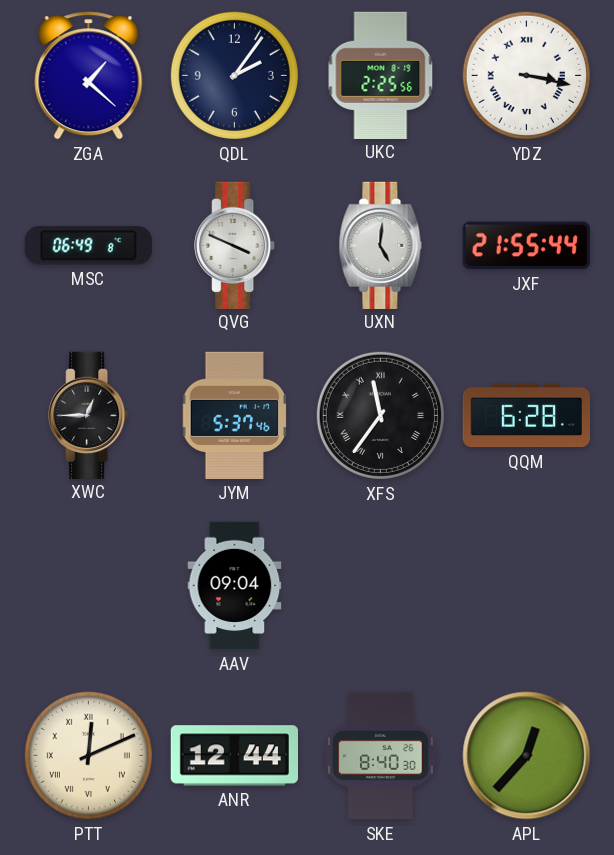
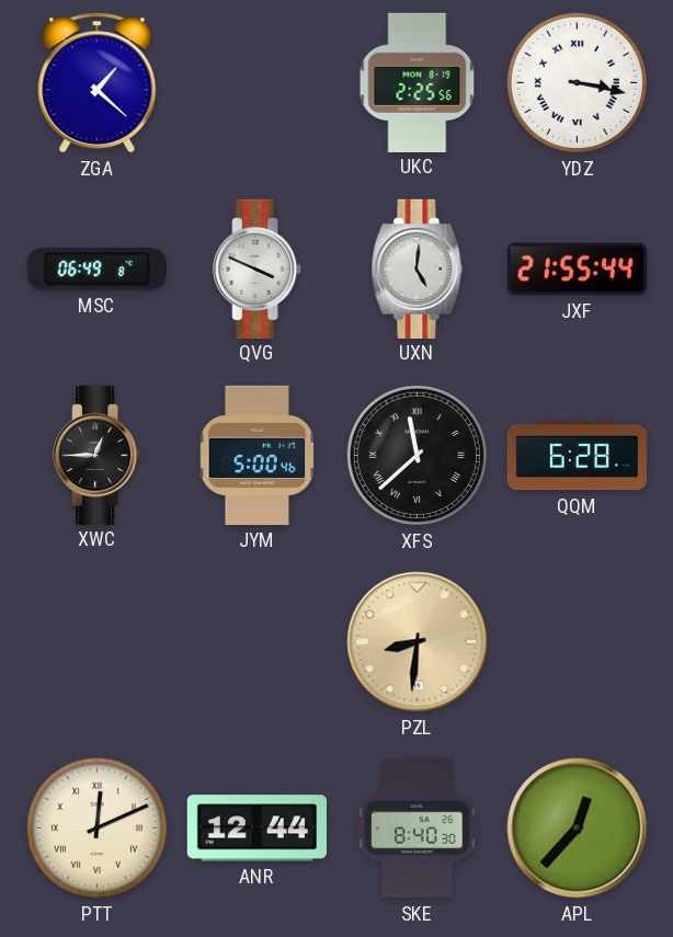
QDL: 2:06 -> none
JYM: 5:37 -> 5:00
XFS: 11:36 -> 11:38
AAV: 09:04 -> none
PZL: none -> 8:31
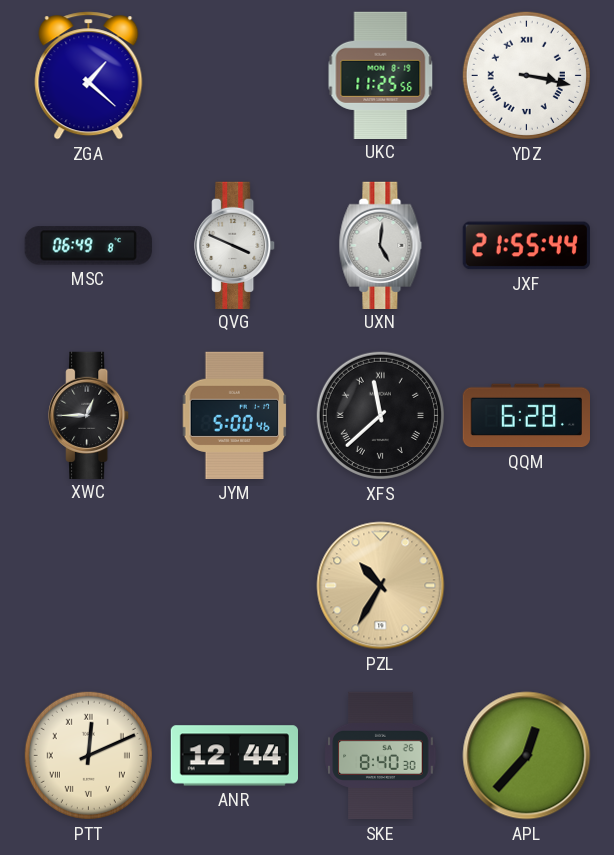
UKC: 2:25 -> 11:25
PZL: 8:31 -> 10:35
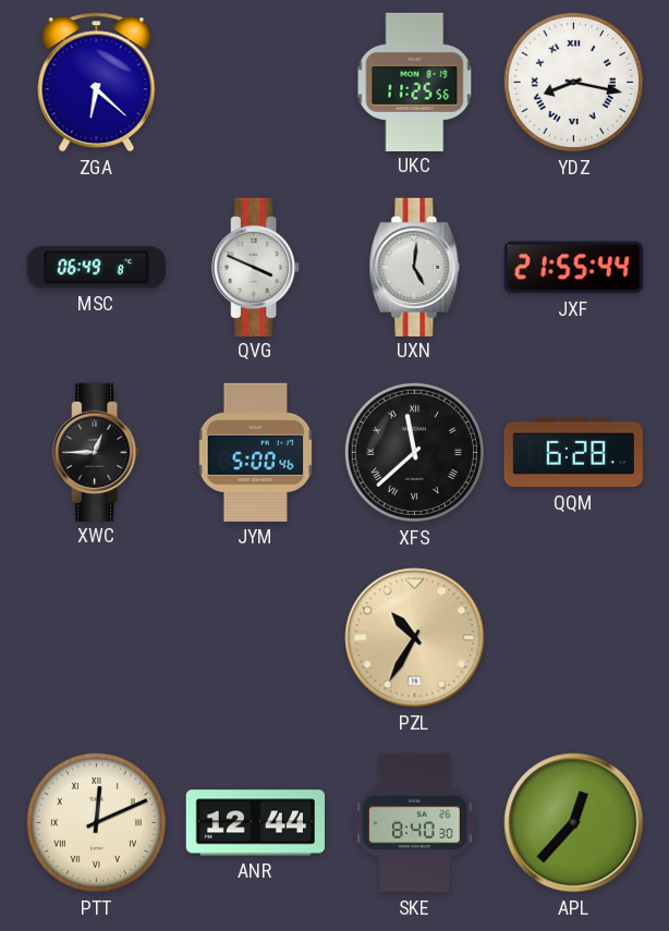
ZGA: 1:22 -> 6:22
YDZ: 3:17 -> 8:17
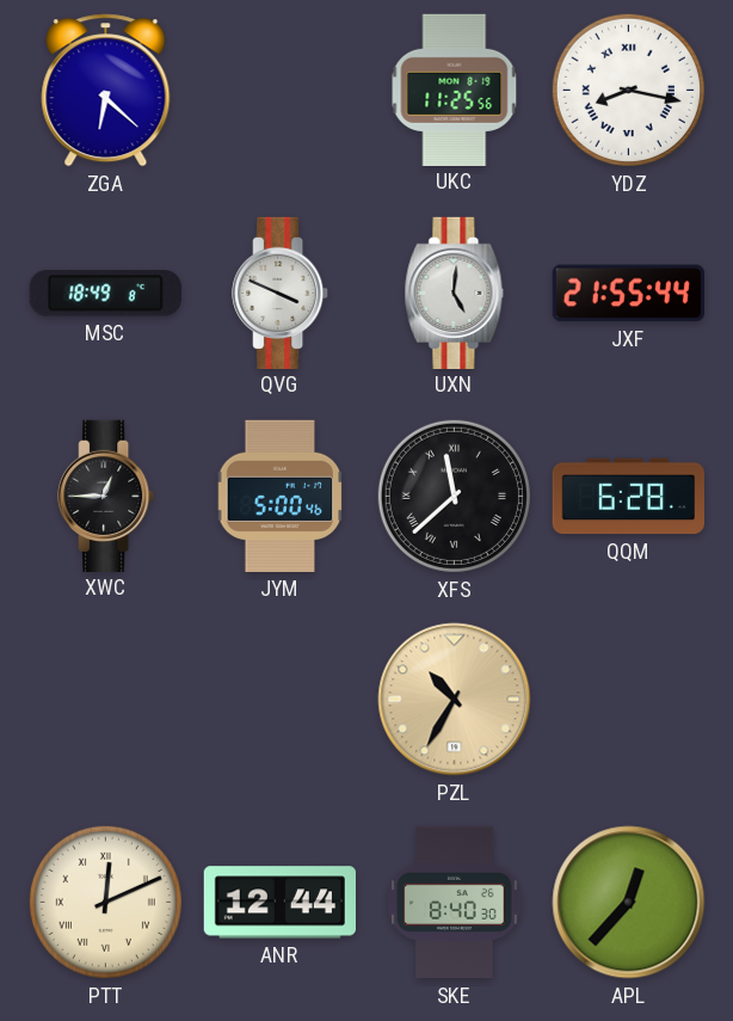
MSC: 06:49 -> 18:49
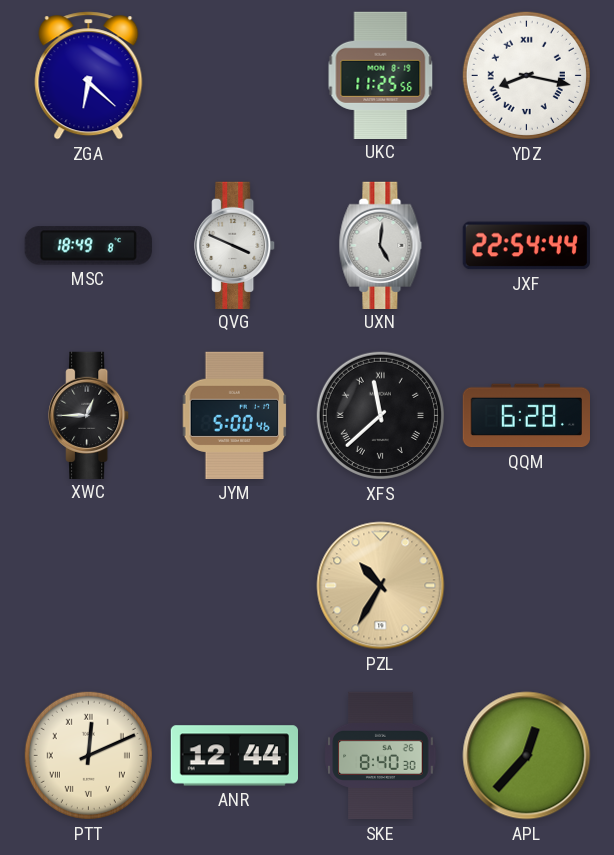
JXF: 21:55 -> 22:54
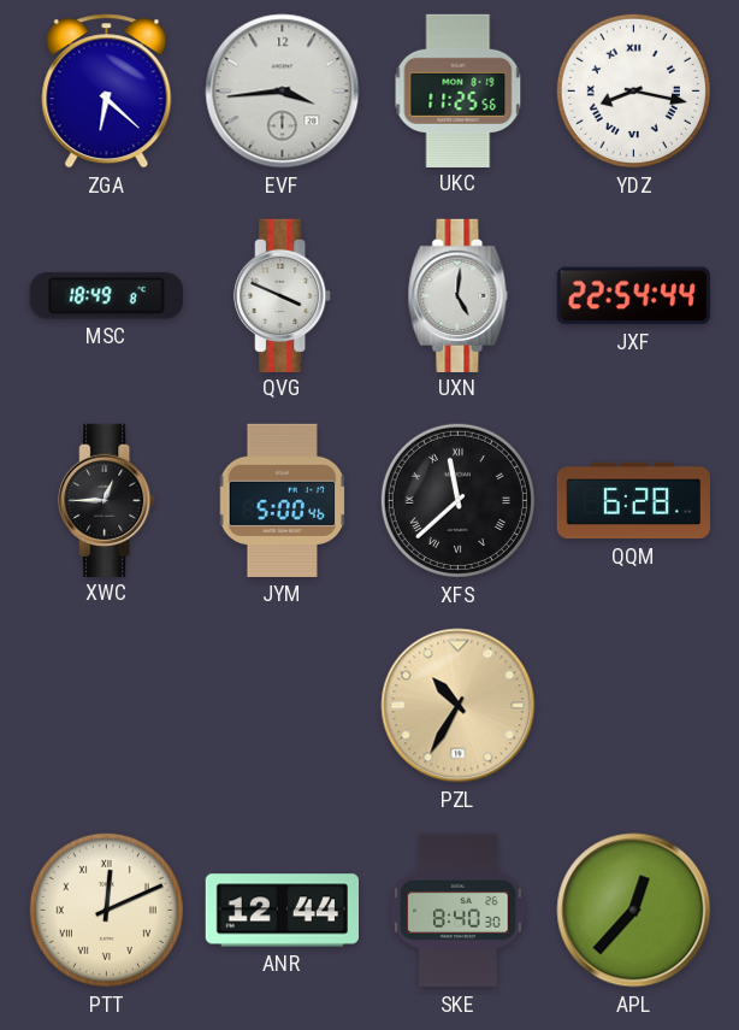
EVF: none -> 3:44
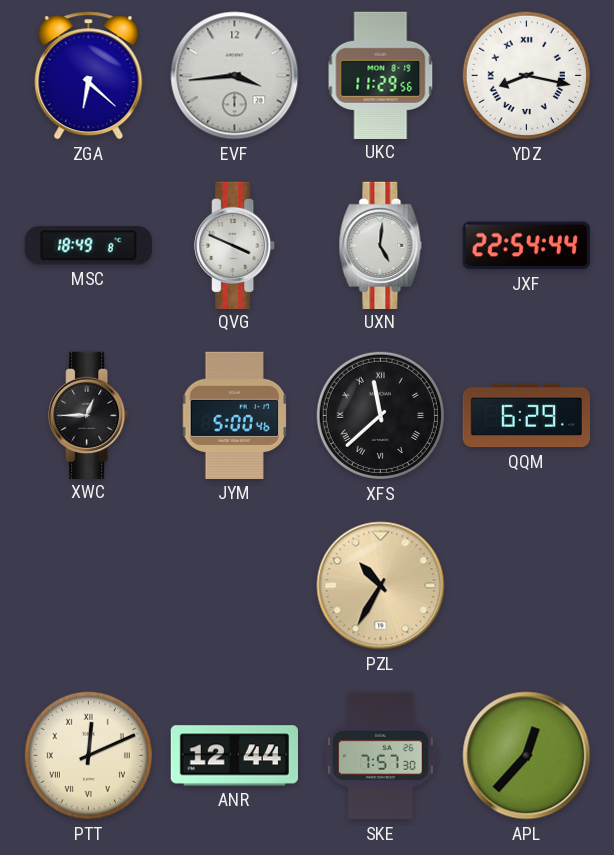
UKC: 11:25 -> 11:29
QQM: 6:28 -> 6:29
SKE: 8:40 -> 7:57
